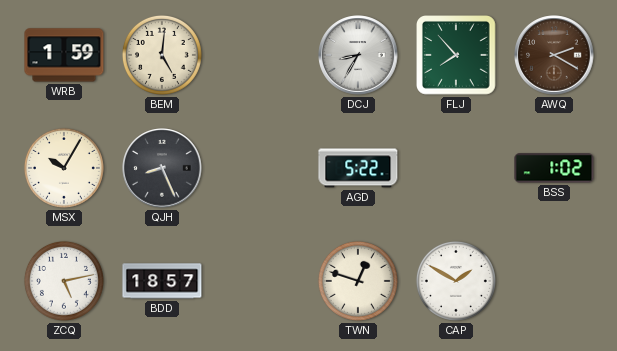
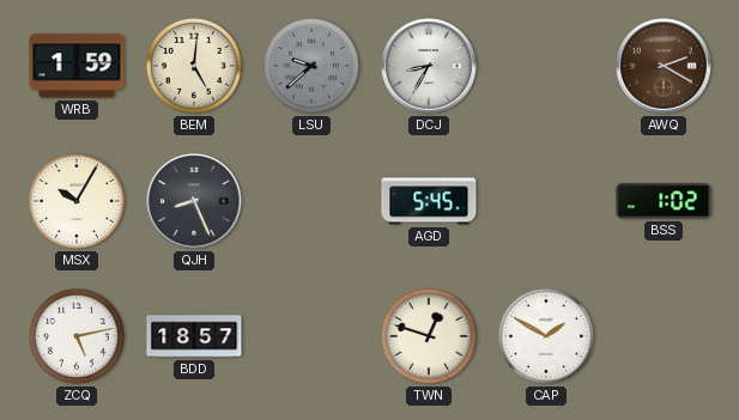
LSU: none -> 9:38
FLJ: 7:53 -> none
AGD: 5:22 -> 5:45
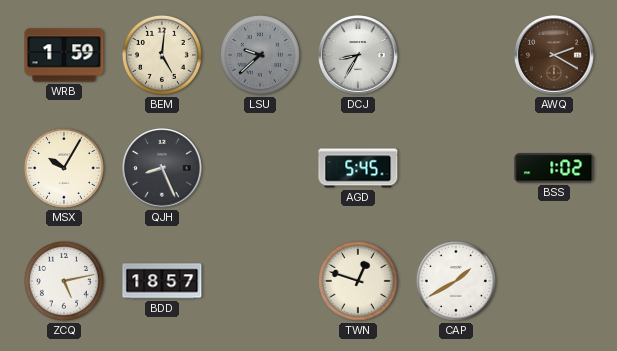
CAP: 1:50 -> 1:40
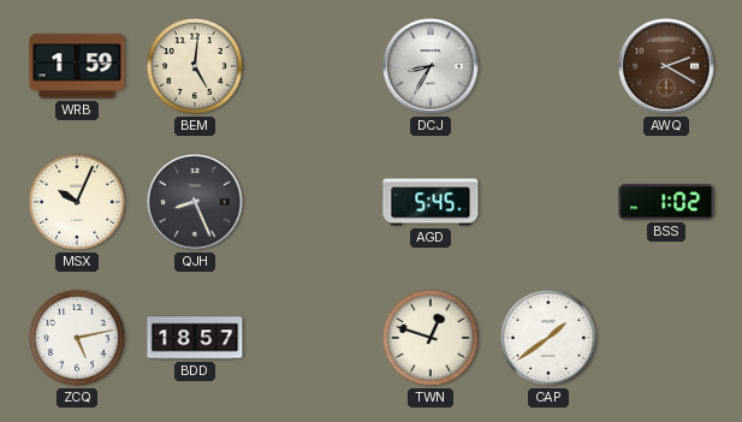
LSU: 9:38 -> none
MSX: 10:05 -> 10:04
CAP: 1:40 -> 1:39
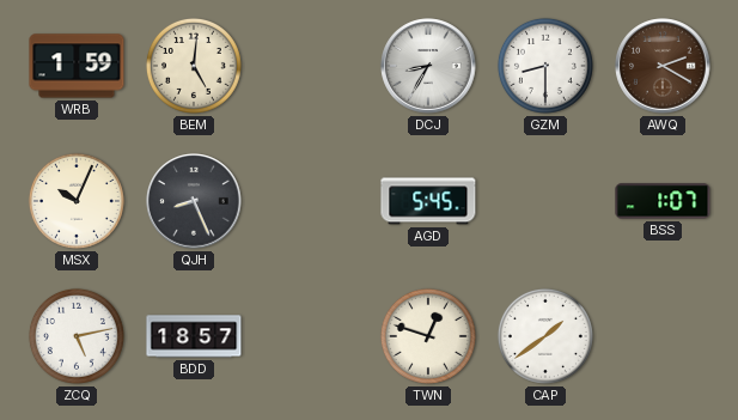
GZM: none -> 8:30
BSS: 1:02 -> 1:07
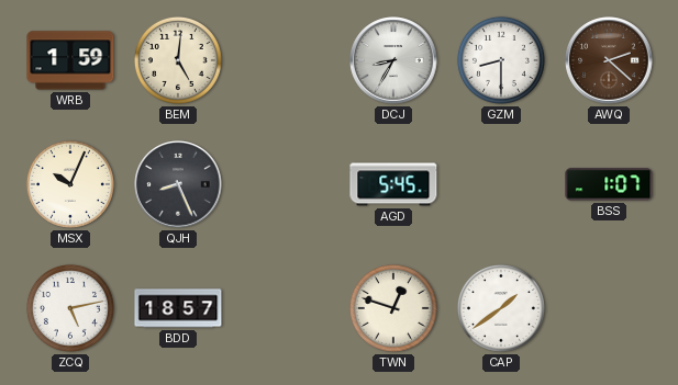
AWQ: 2:20 -> 2:22
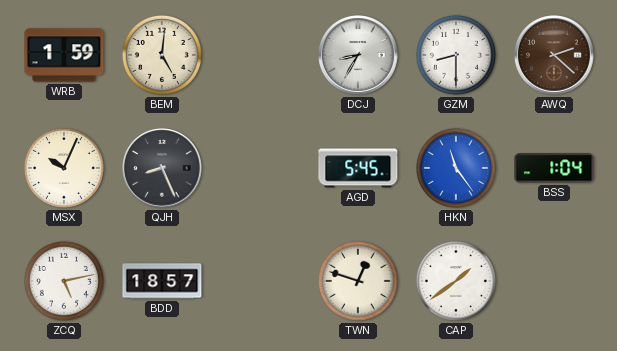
HKN: none -> 11:24
BSS: 1:07 -> 1:04
